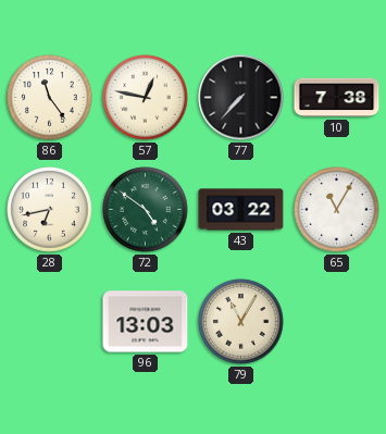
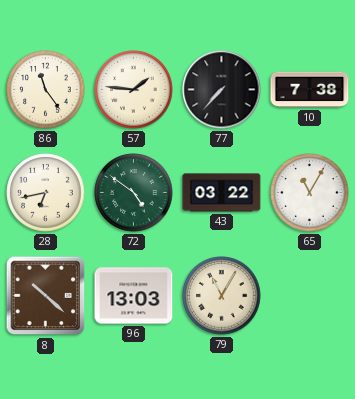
57: 12:47 -> 1:46
8: none -> 10:22
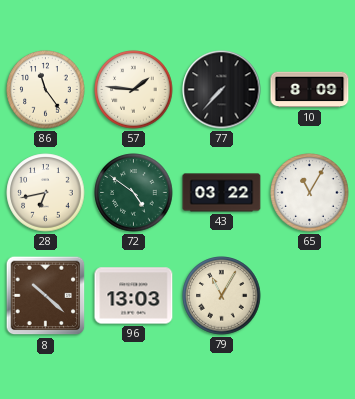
10: 7:38 -> 8:09
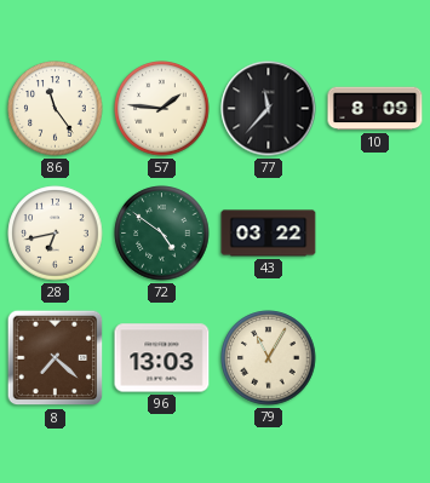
77: 7:37 -> 11:37
65: 11:05 -> none
8: 10:22 -> 7:22
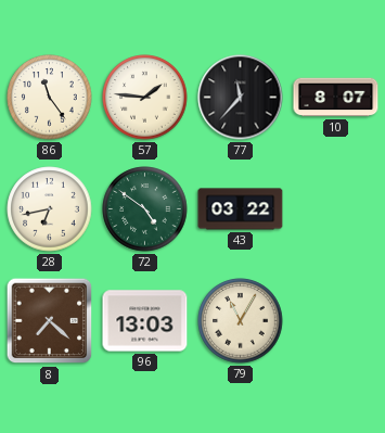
10: 8:09 -> 8:07
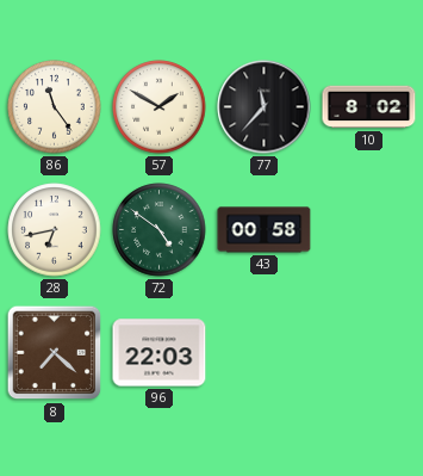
57: 1:46 -> 1:50
10: 8:07 -> 8:02
43: 03:22 -> 00:58
96: 13:03 -> 22:03
79: 11:05 -> none
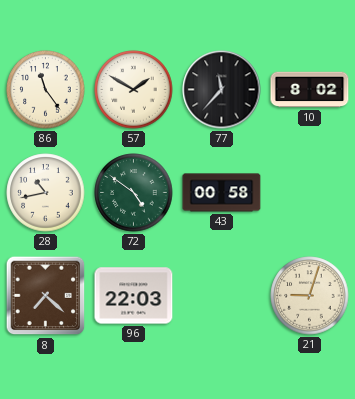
28: 6:43 -> 10:43
21: none -> 9:03
